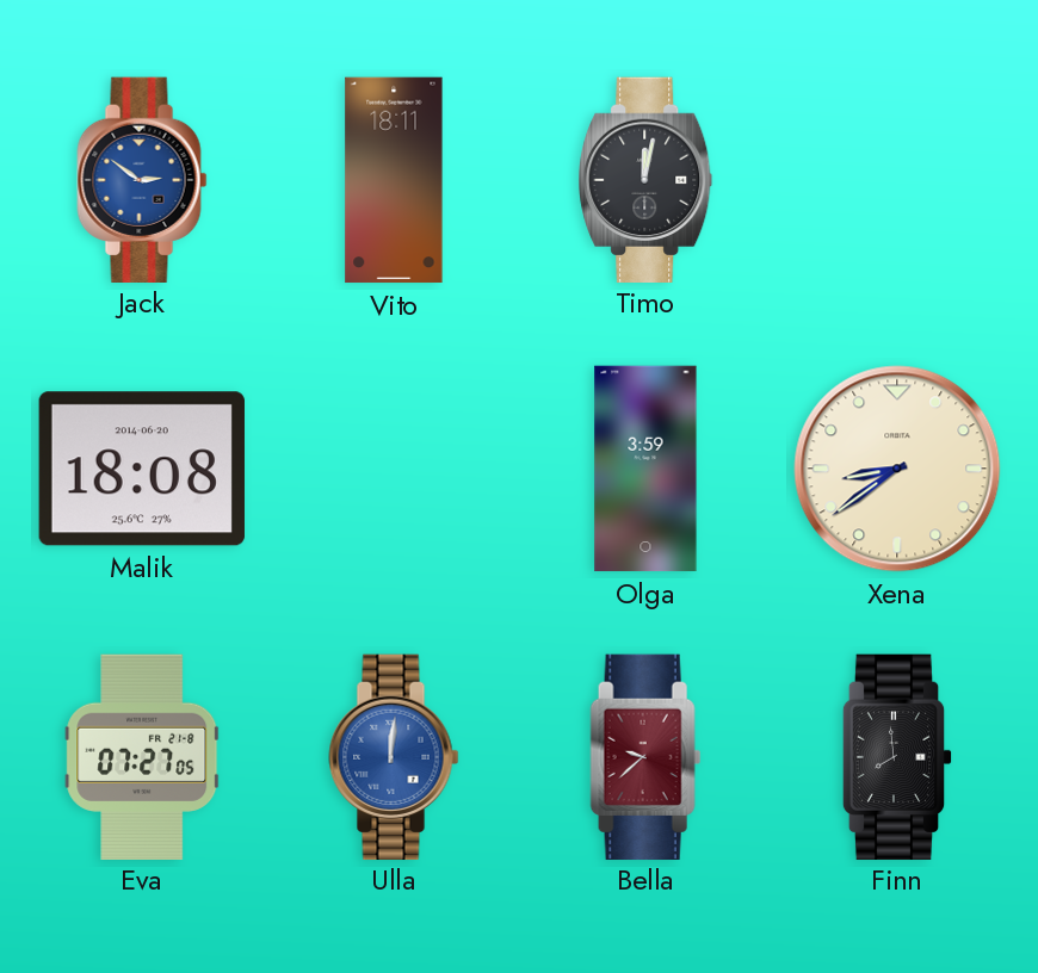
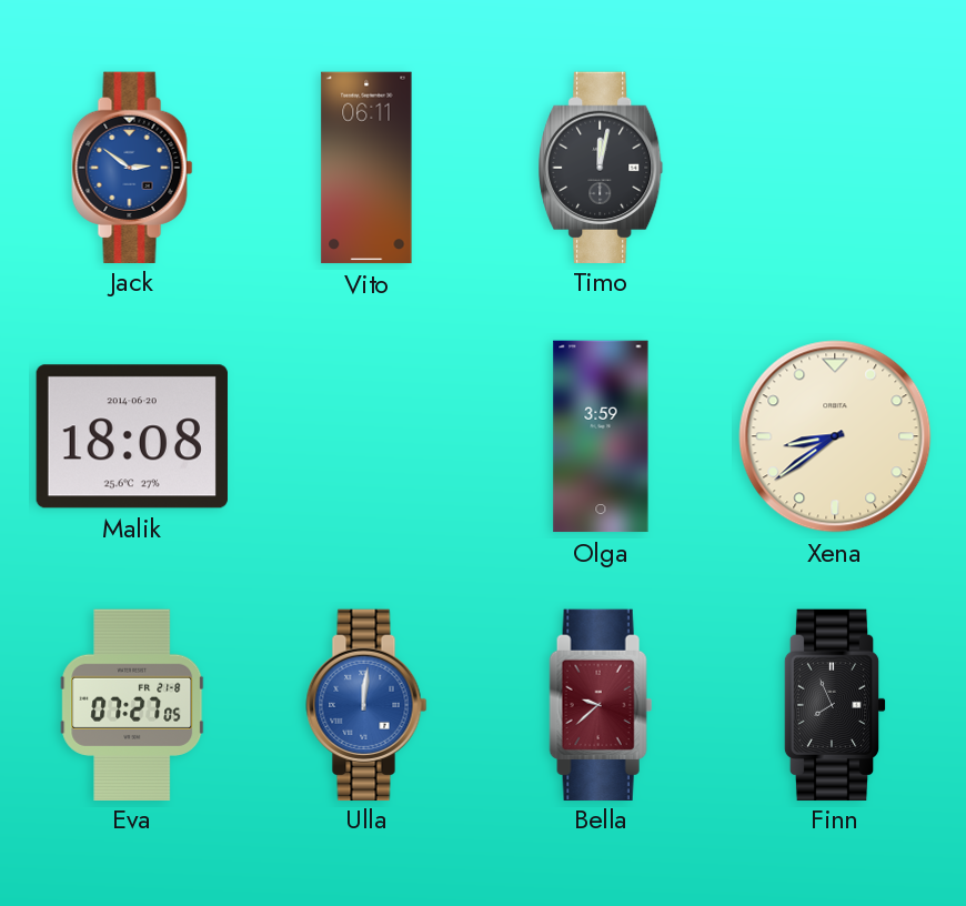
Vito: 18:11 -> 06:11
Finn: 7:59 -> 7:56
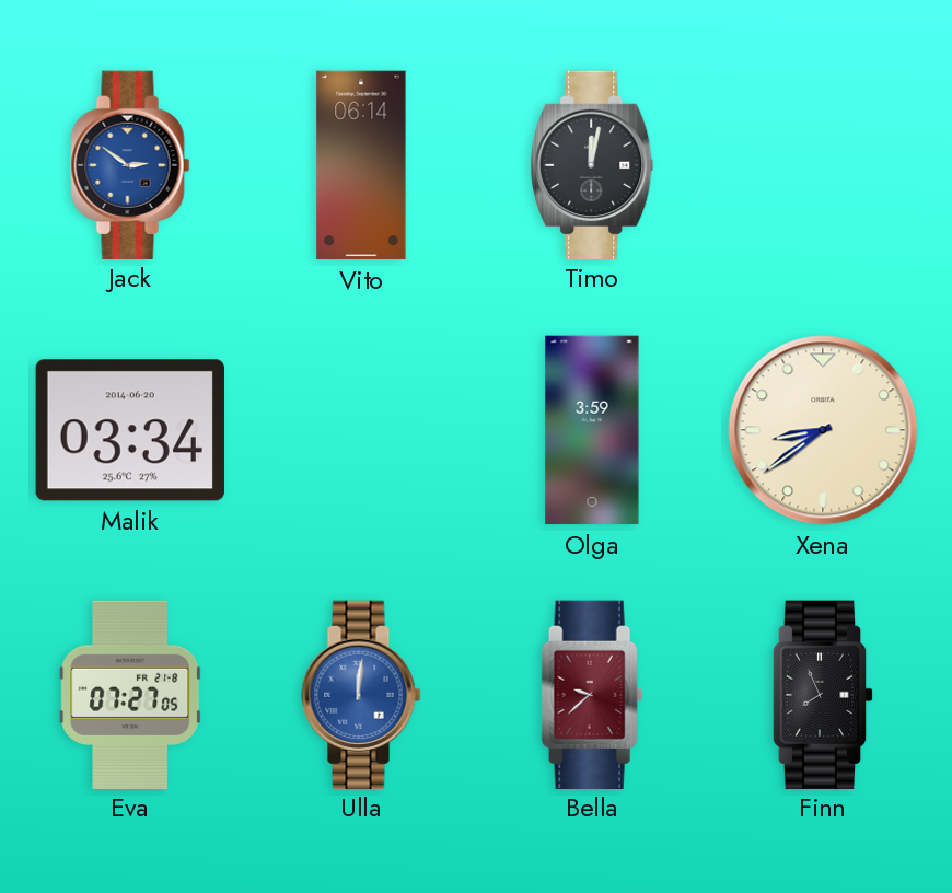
Vito: 06:11 -> 06:14
Malik: 18:08 -> 03:34
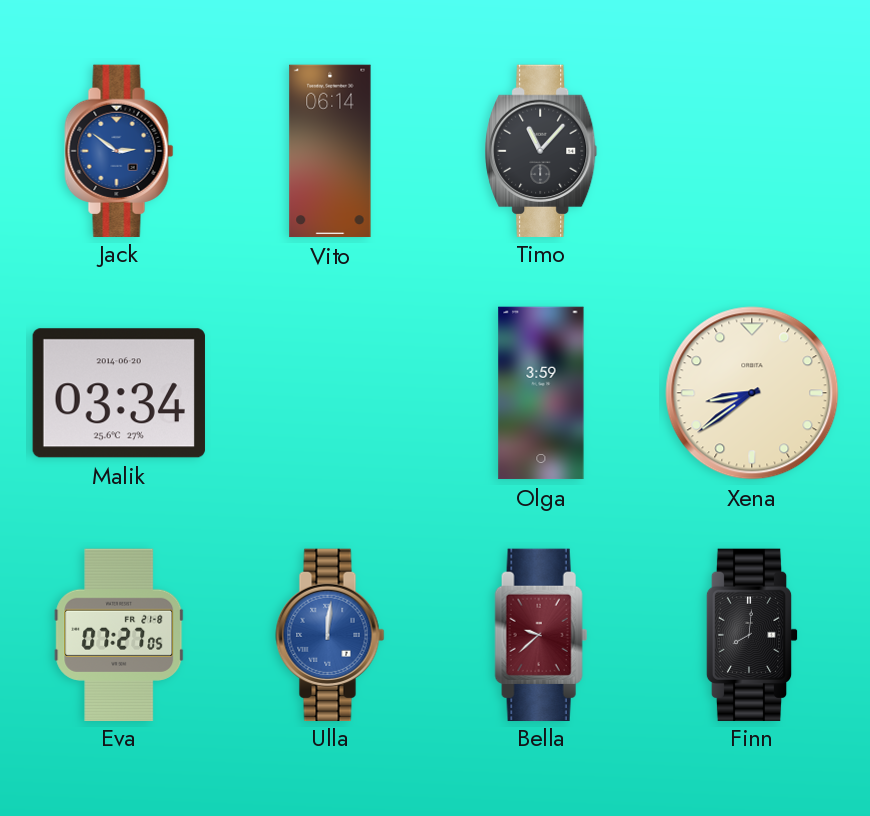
Timo: 12:02 -> 11:07
Finn: 7:56 -> 8:01
